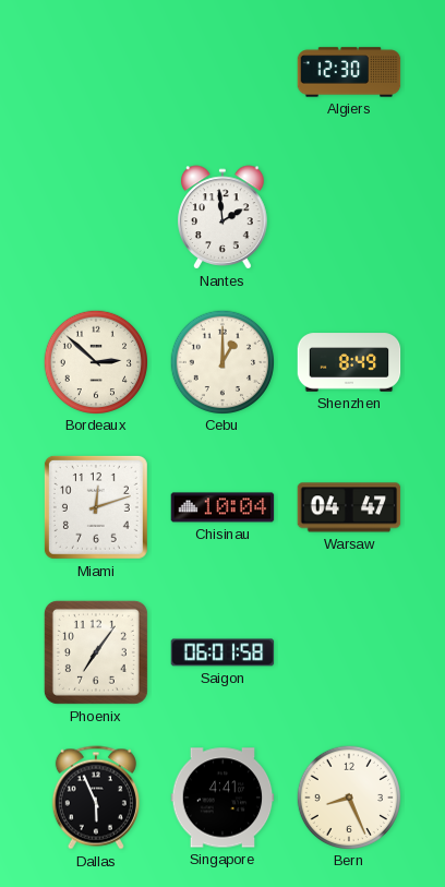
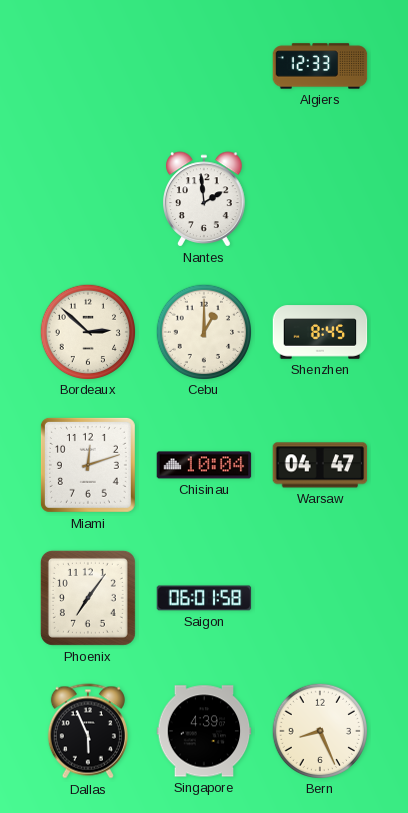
Algiers: 12:30 -> 12:33
Shenzhen: 8:49 -> 8:45
Singapore: 4:41 -> 4:39
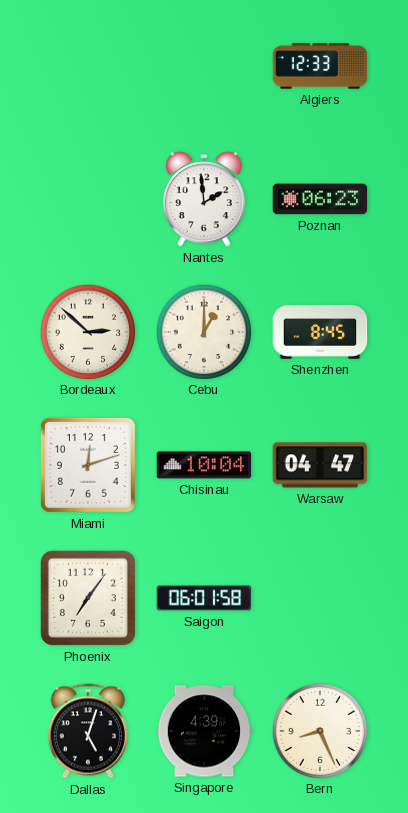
Poznan: none -> 06:23
Dallas: 5:56 -> 5:03
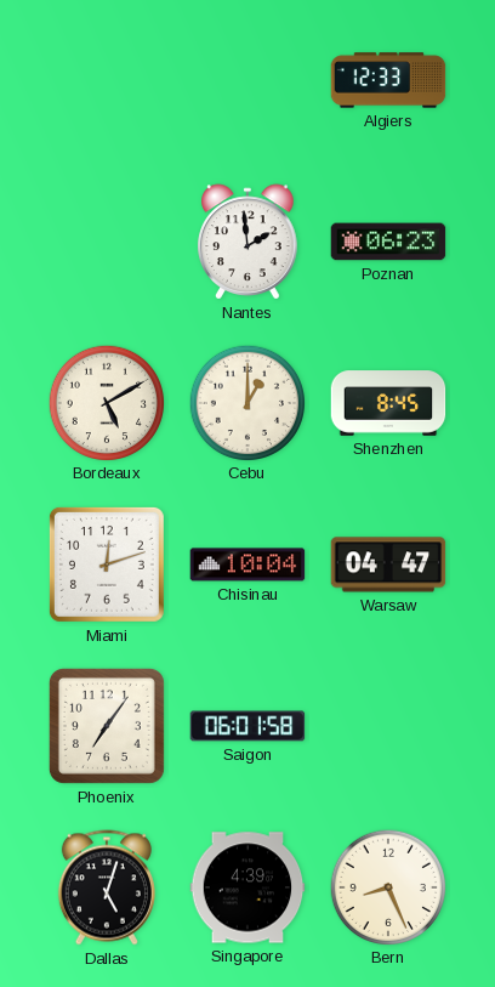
Bordeaux: 2:52 -> 5:10
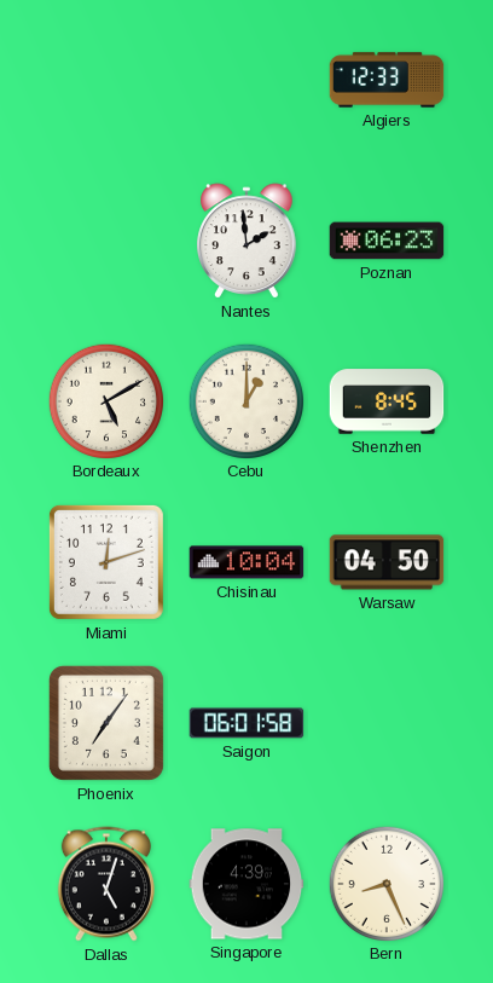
Warsaw: 04:47 -> 04:50
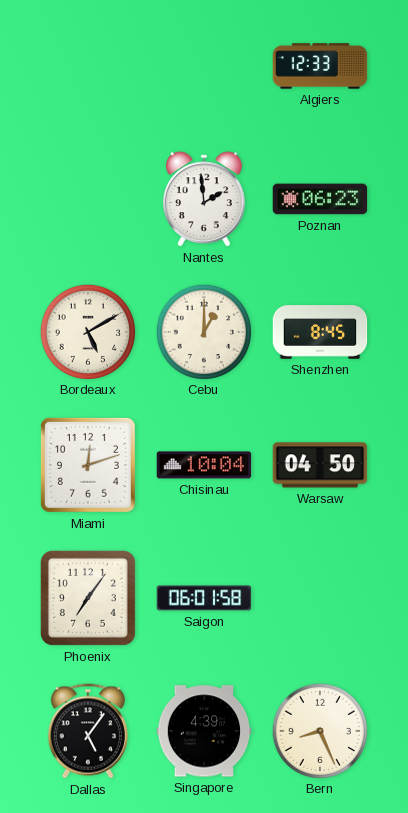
Dallas: 5:03 -> 5:06
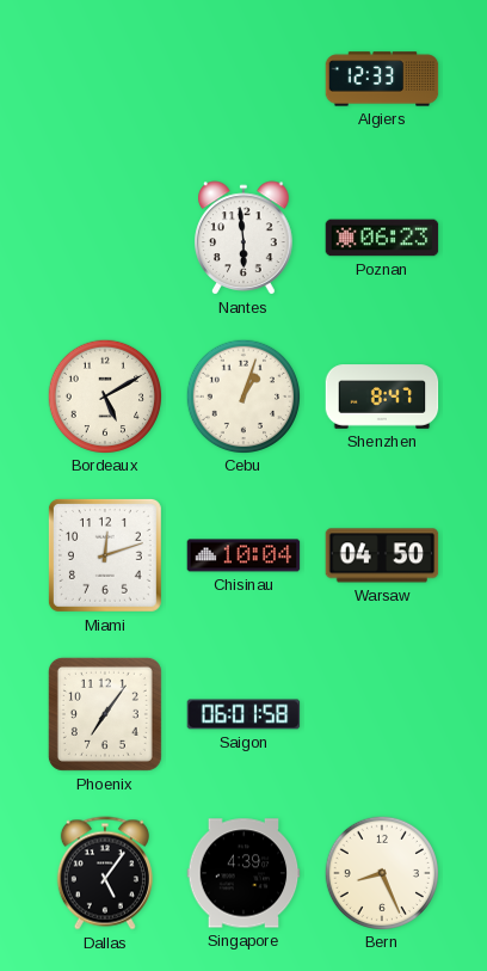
Nantes: 1:59 -> 5:59
Cebu: 1:00 -> 1:03
Shenzhen: 8:45 -> 8:47
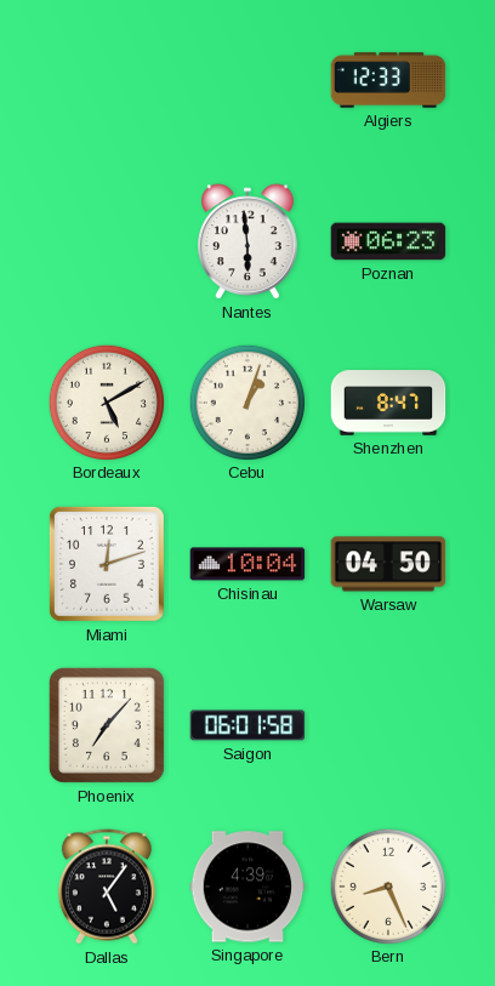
Phoenix: 7:06 -> 7:07
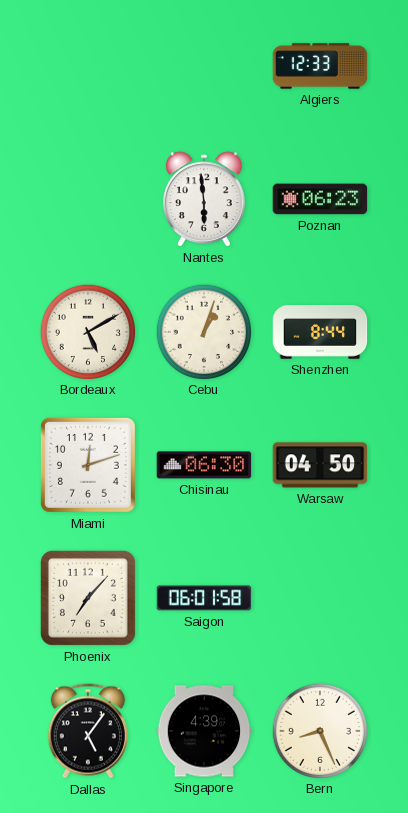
Shenzhen: 8:47 -> 8:44
Chisinau: 10:04 -> 06:30
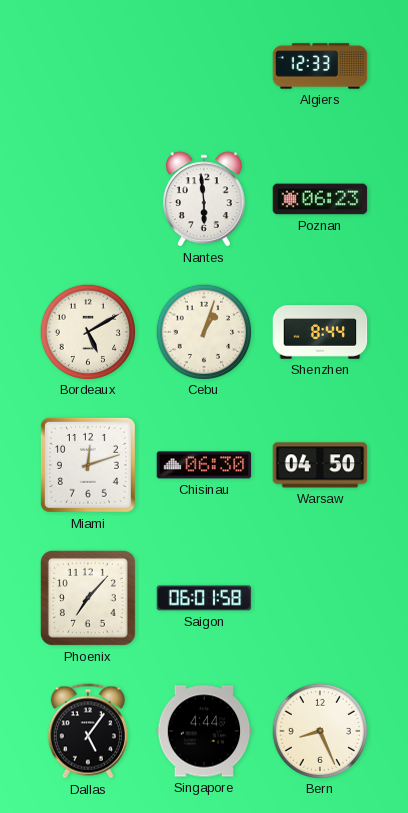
Singapore: 4:39 -> 4:44
